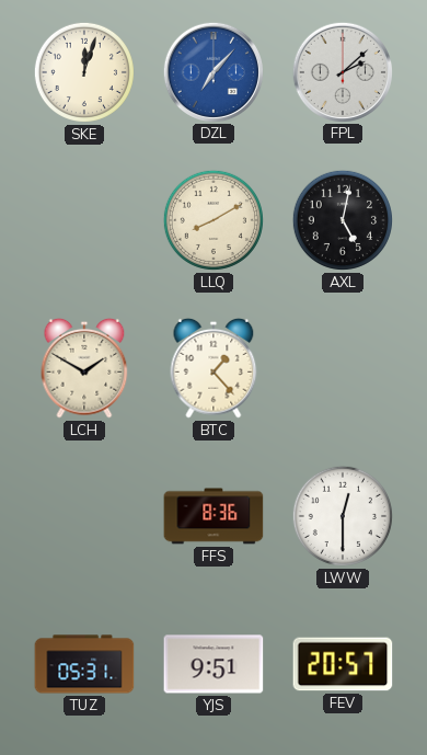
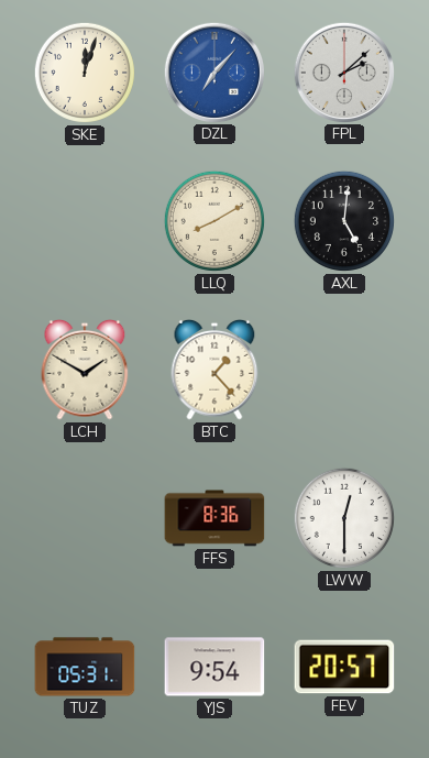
AXL: 5:02 -> 5:01
YJS: 9:51 -> 9:54
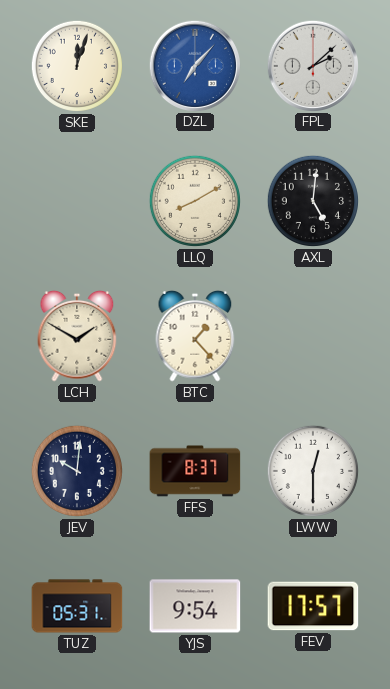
JEV: none -> 10:01
FFS: 8:36 -> 8:37
FEV: 20:57 -> 17:57
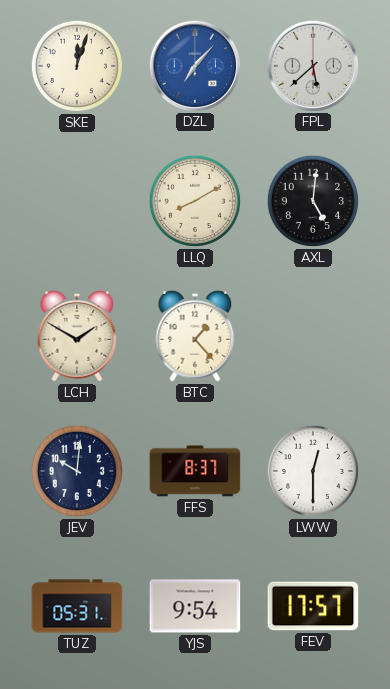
FPL: 2:08 -> 5:38
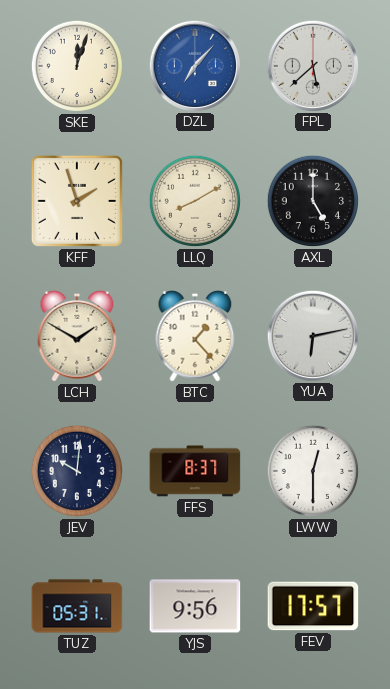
KFF: none -> 1:57
AXL: 5:01 -> 5:00
YUA: none -> 6:13
YJS: 9:54 -> 9:56
